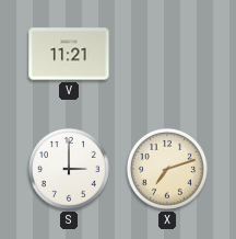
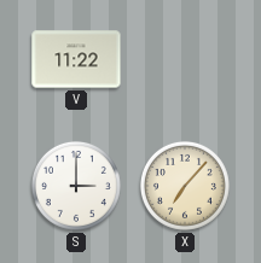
V: 11:21 -> 11:22
X: 7:12 -> 7:07
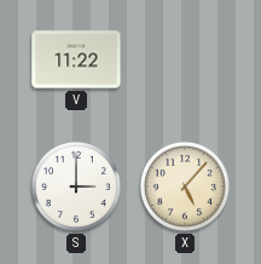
X: 7:07 -> 5:07
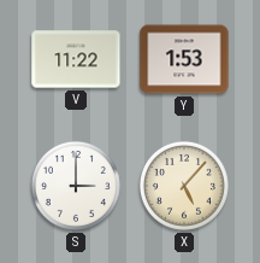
Y: none -> 1:53
